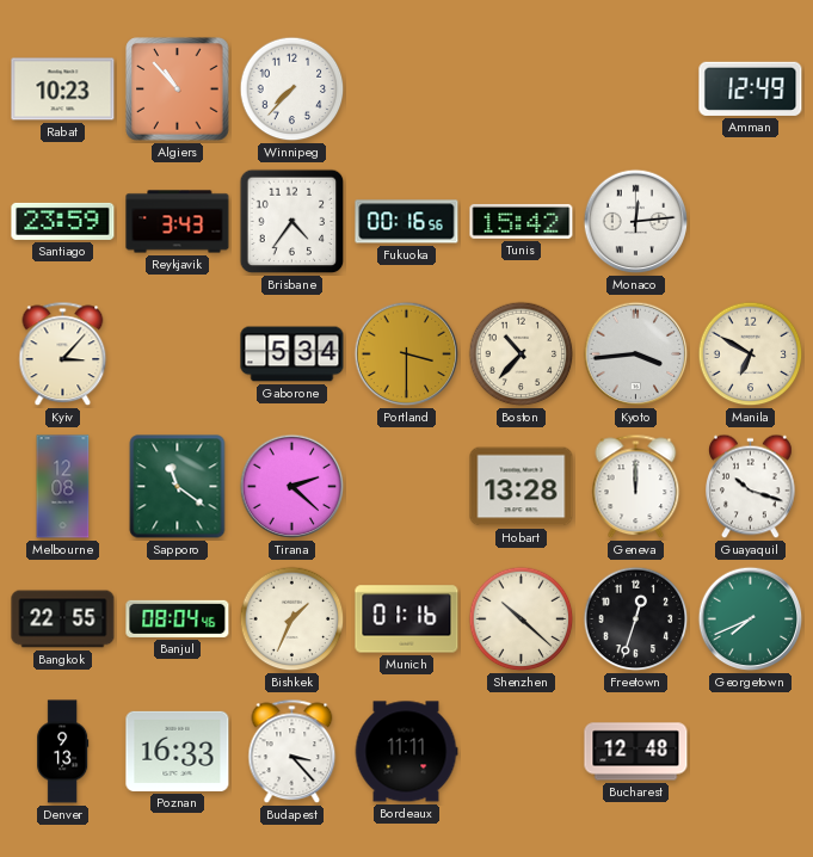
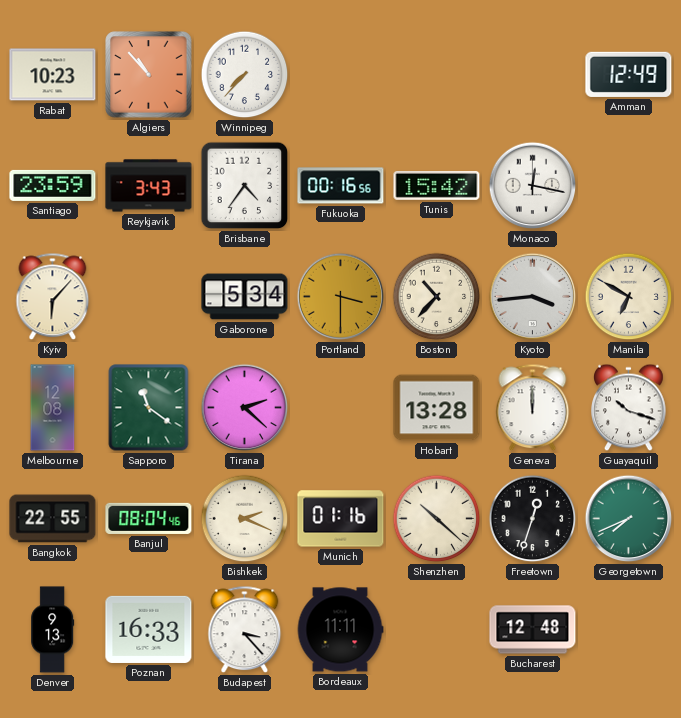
Monaco: 12:14 -> 12:17
Kyiv: 3:07 -> 6:07
Bishkek: 1:34 -> 2:19
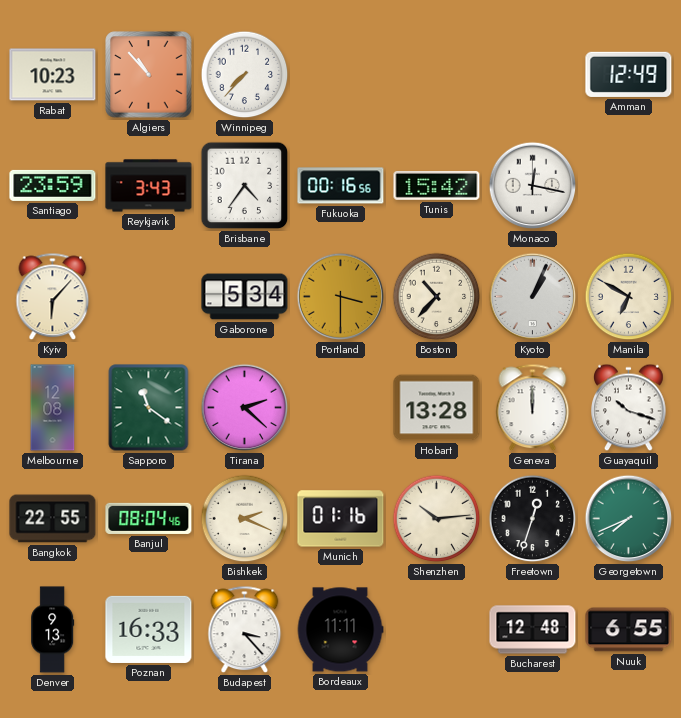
Kyoto: 3:44 -> 1:04
Shenzhen: 10:22 -> 10:14
Nuuk: none -> 6:55
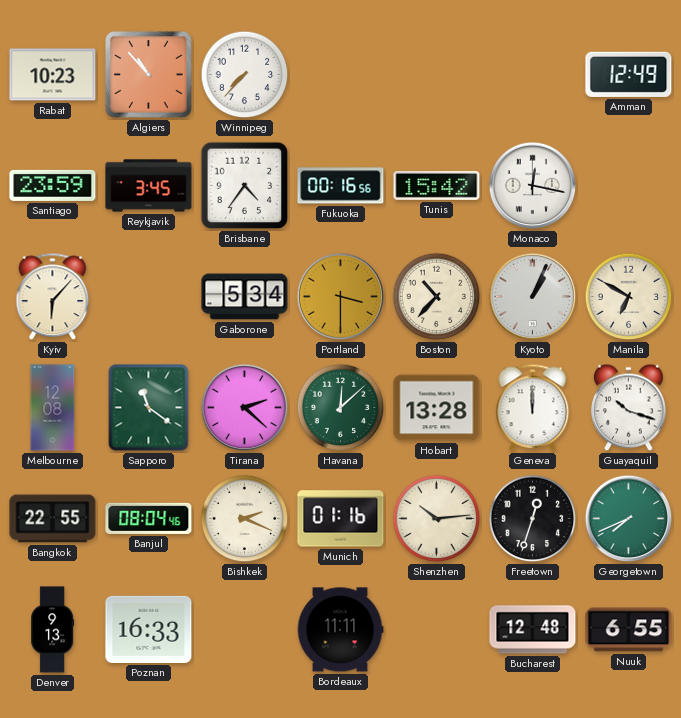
Reykjavik: 3:43 -> 3:45
Havana: none -> 12:08
Budapest: 3:23 -> none
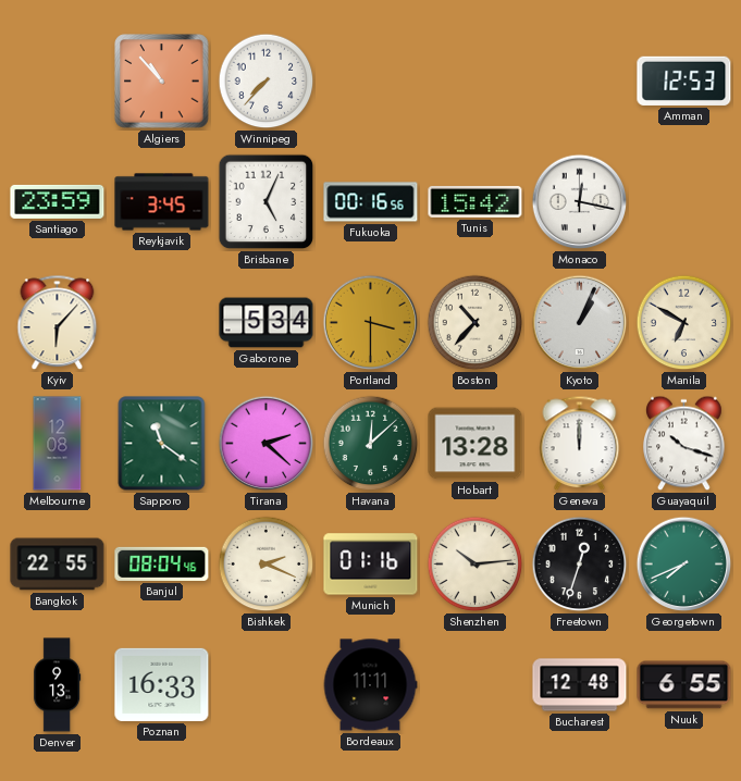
Rabat: 10:23 -> none
Amman: 12:49 -> 12:53
Brisbane: 4:36 -> 5:04
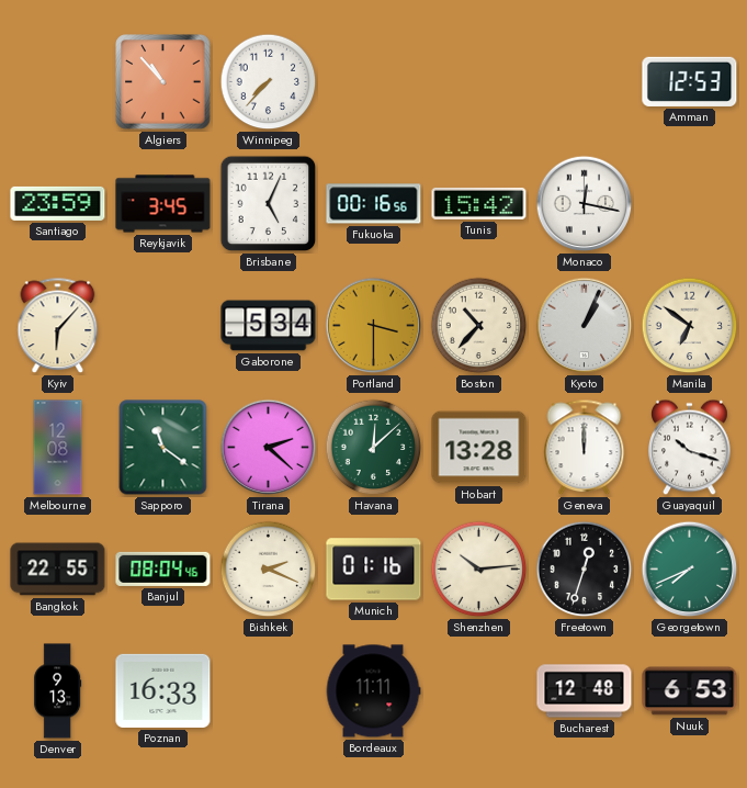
Manila: 6:50 -> 6:51
Nuuk: 6:55 -> 6:53
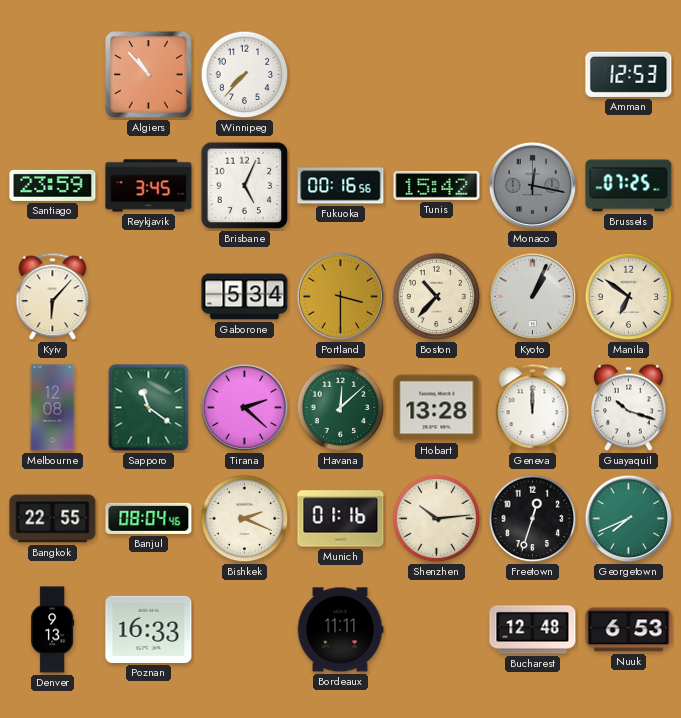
Monaco dial: white -> grey
Brussels: none -> 07:25
